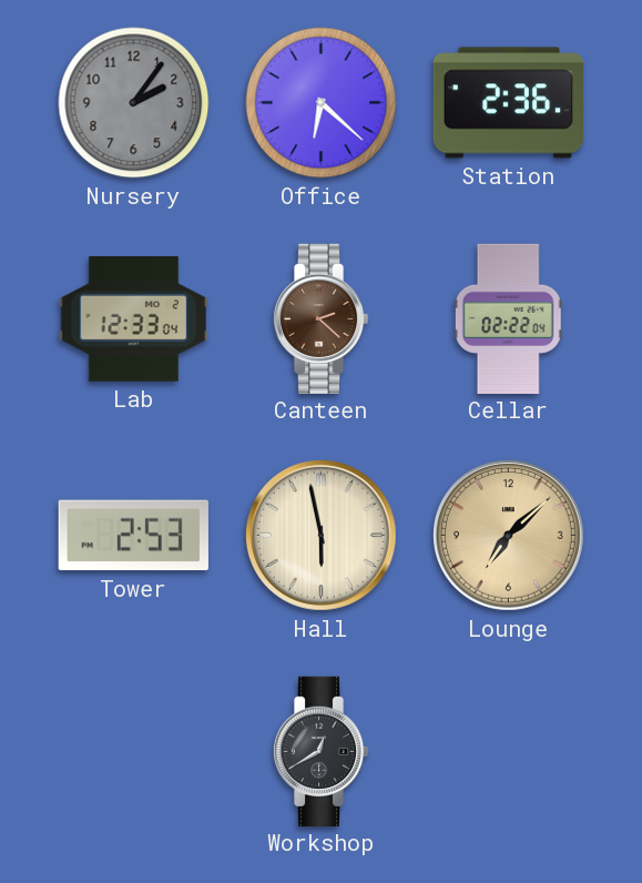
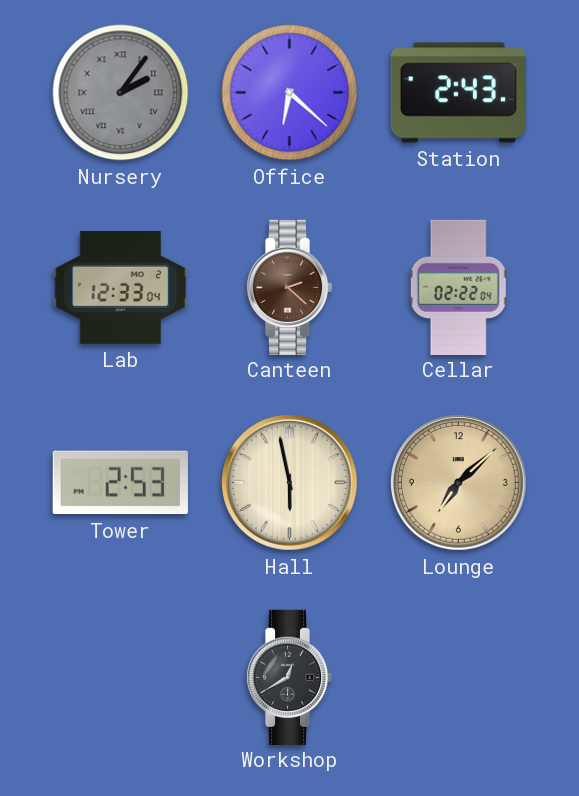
Nursery numerals: Arabic -> Roman
Station: 2:36 -> 2:43
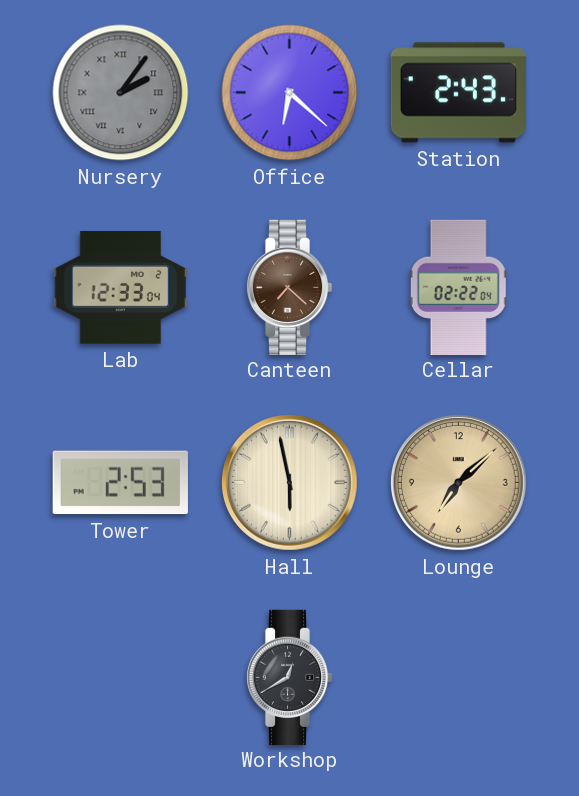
Canteen: 2:22 -> 7:22
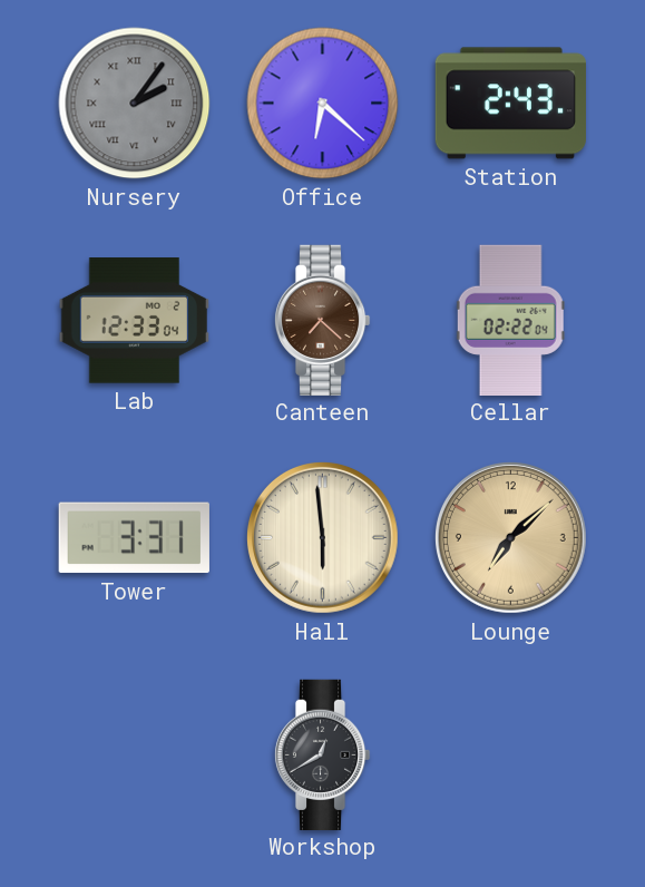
Tower: 2:53 -> 3:31
Hall: 5:58 -> 5:59
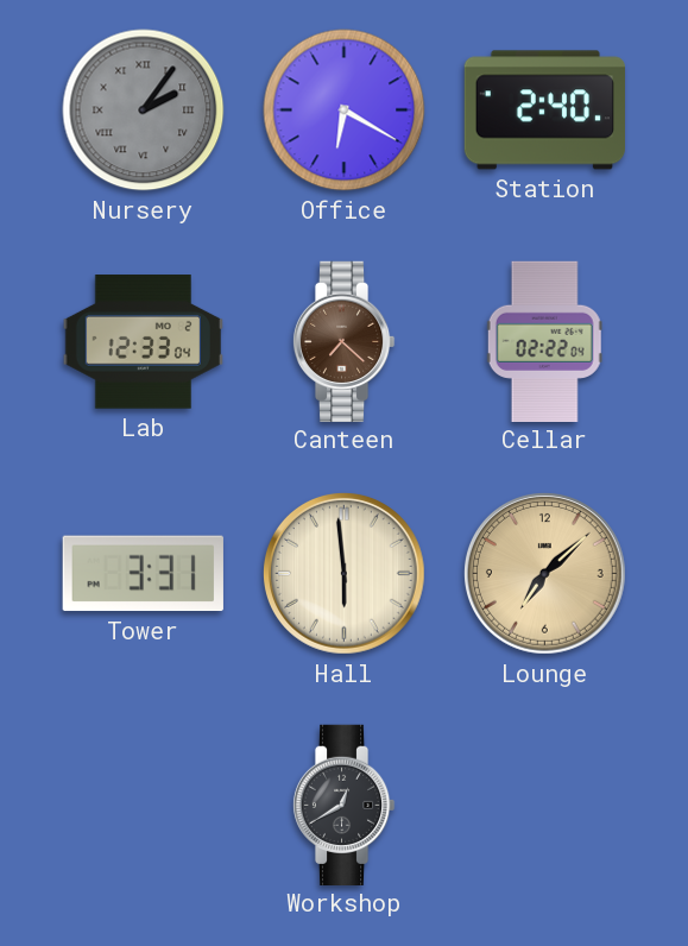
Office: 6:22 -> 6:20
Station: 2:43 -> 2:40
